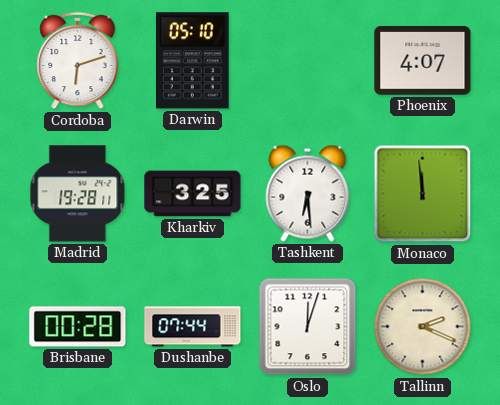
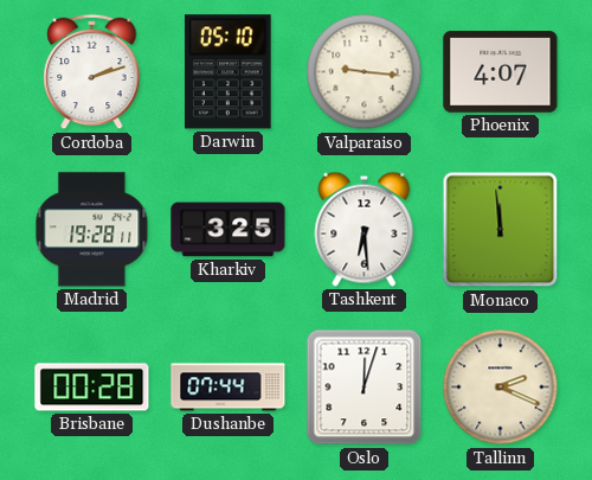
Cordoba: 6:12 -> 2:12
Valparaiso: none -> 9:16
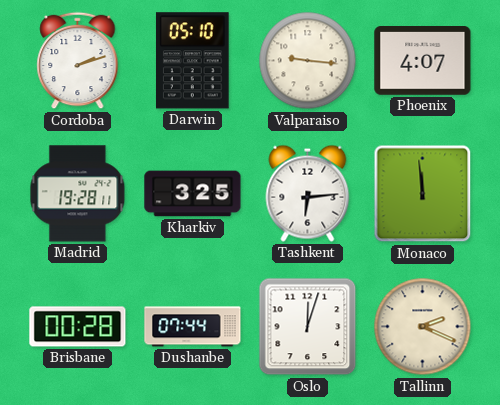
Tashkent: 6:29 -> 6:14
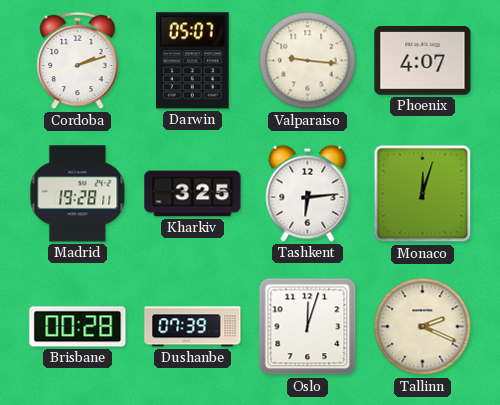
Darwin: 05:10 -> 05:07
Monaco: 11:59 -> 12:03
Dushanbe: 07:44 -> 07:39
